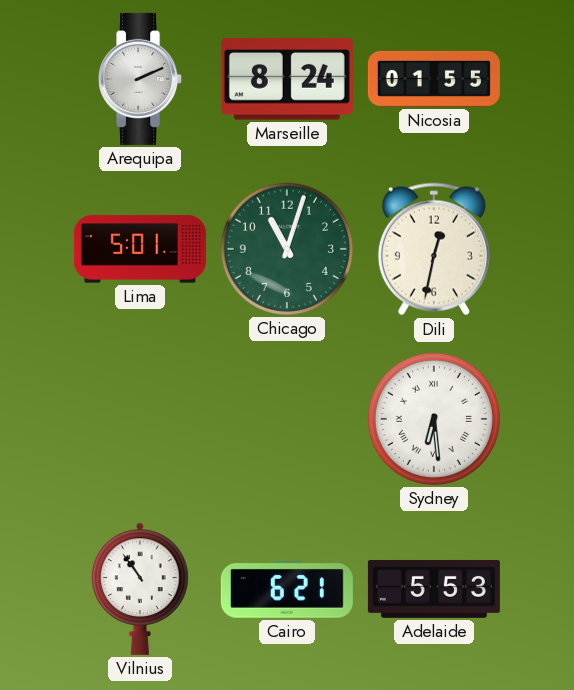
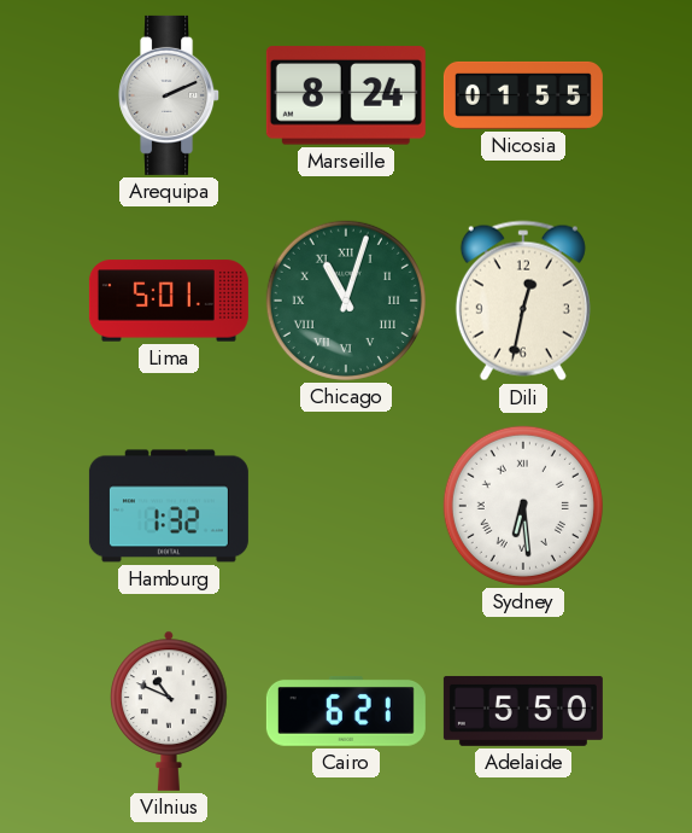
Chicago numerals: Arabic -> Roman
Hamburg: none -> 1:32
Vilnius: 10:54 -> 10:49
Adelaide: 5:53 -> 5:50
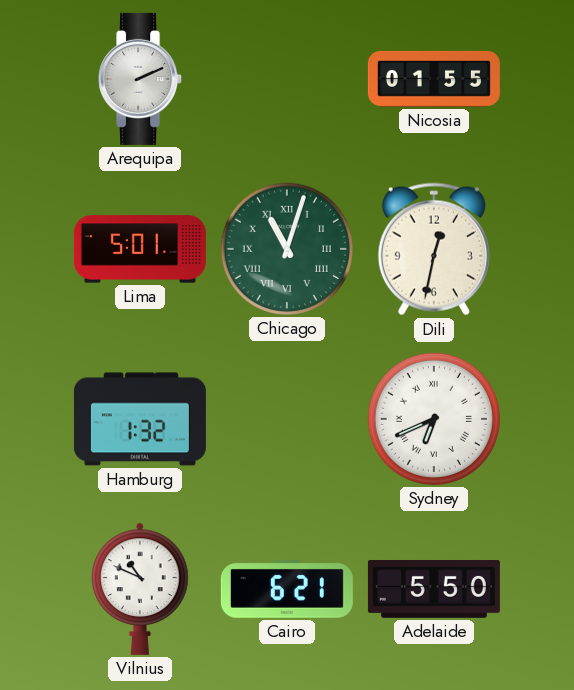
Marseille: 8:24 -> none
Sydney: 6:29 -> 6:41
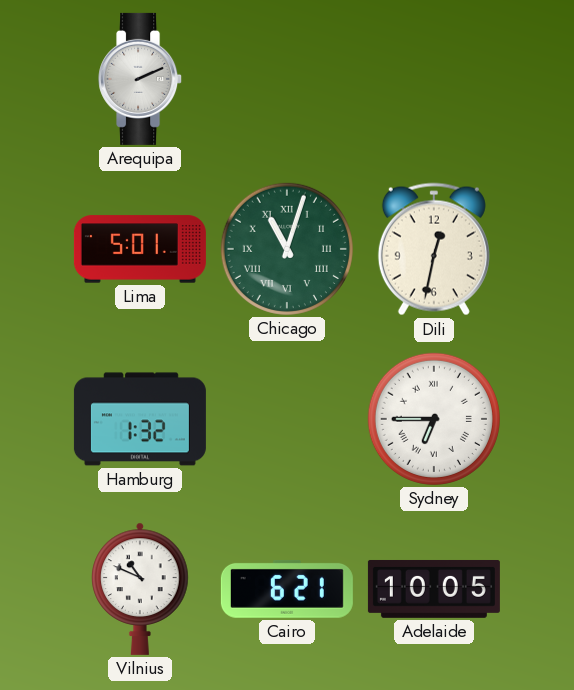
Nicosia: 01:55 -> none
Sydney: 6:41 -> 6:45
Adelaide: 5:50 -> 10:05
